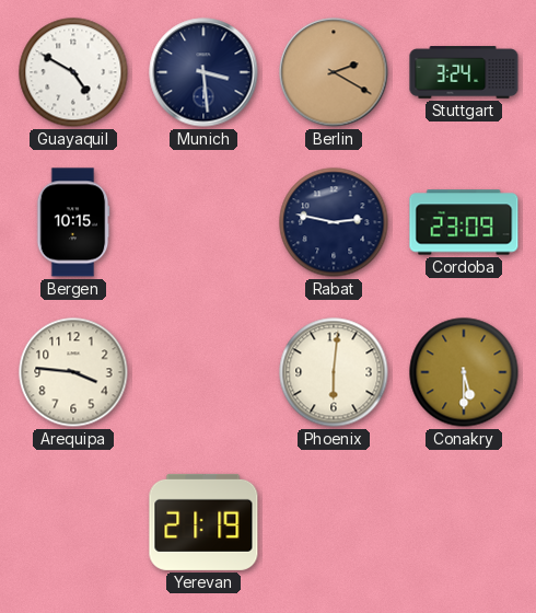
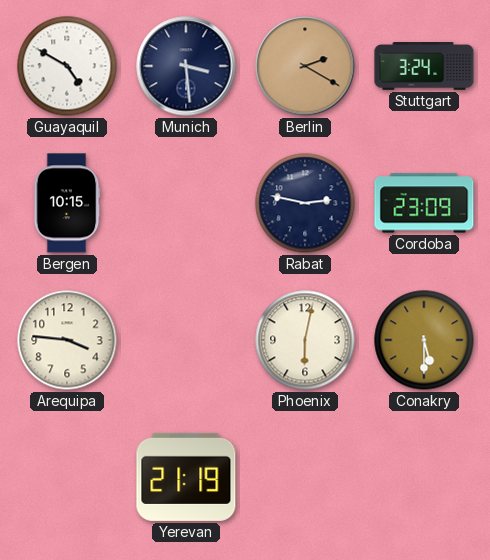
Phoenix: 6:01 -> 6:02
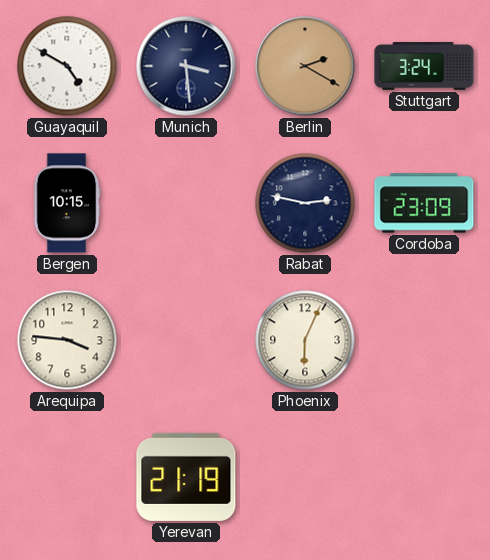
Phoenix: 6:02 -> 6:04
Conakry: 5:30 -> none
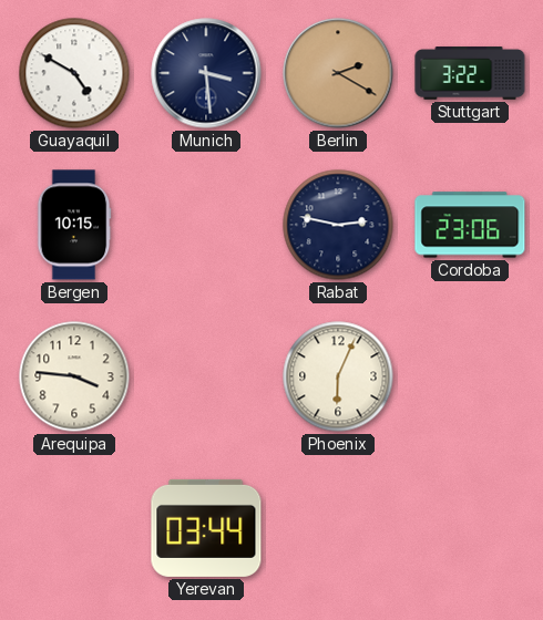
Stuttgart: 3:24 -> 3:22
Cordoba: 23:09 -> 23:06
Yerevan: 21:19 -> 03:44
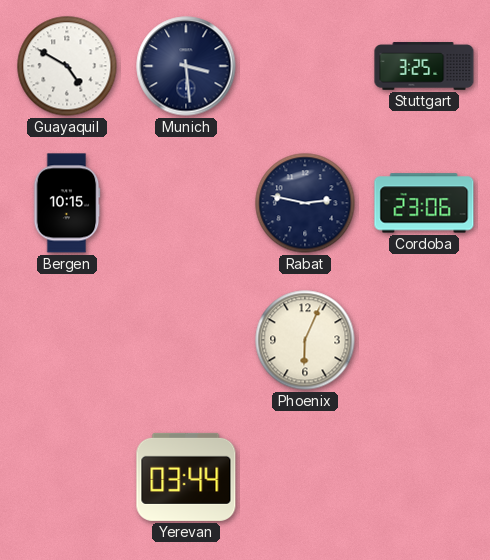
Berlin: 2:20 -> none
Stuttgart: 3:22 -> 3:25
Arequipa: 3:46 -> none
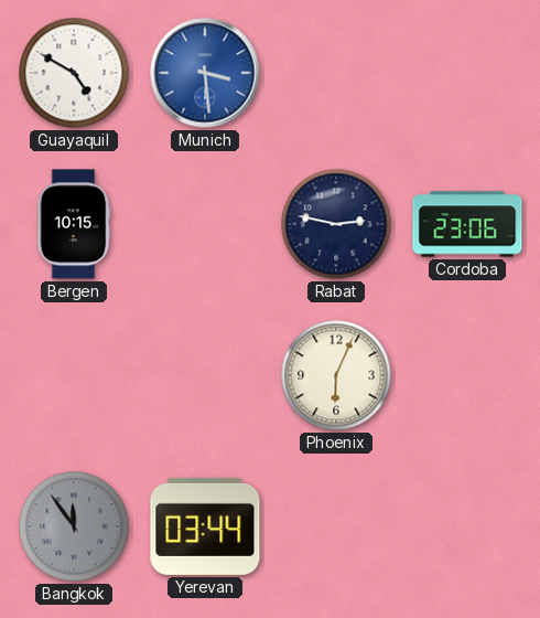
Munich dial: navy -> blue
Stuttgart: 3:25 -> none
Bangkok: none -> 11:54
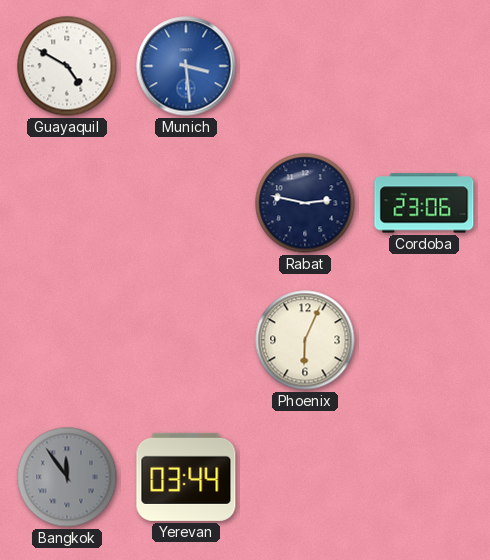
Bergen: 10:15 -> none
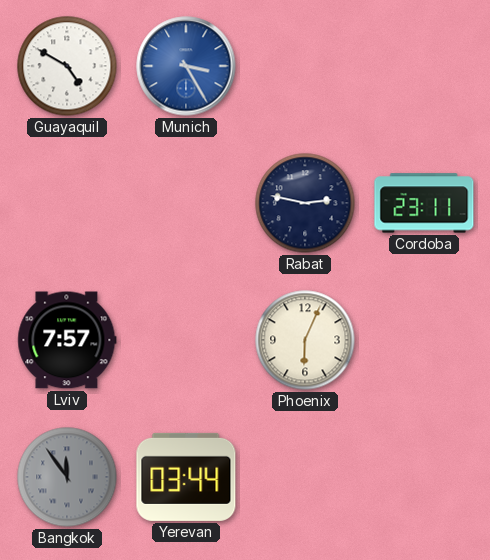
Munich: 3:29 -> 3:25
Cordoba: 23:06 -> 23:11
Lviv: none -> 7:57
